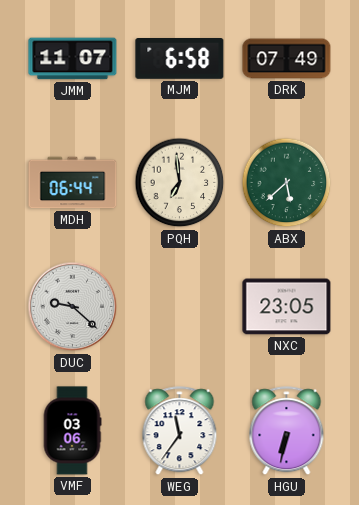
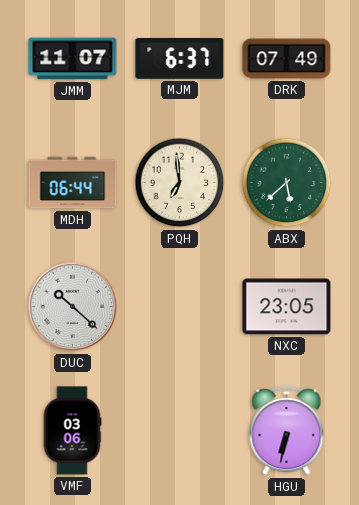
MJM: 6:58 -> 6:37
DUC: 9:22 -> 10:22
WEG: 11:36 -> none
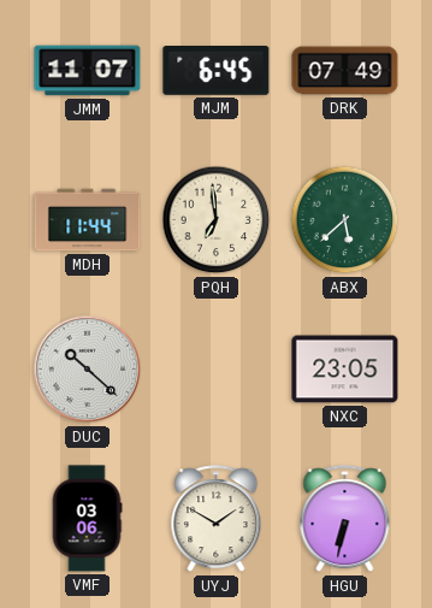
MJM: 6:37 -> 6:45
MDH: 06:44 -> 11:44
UYJ: none -> 1:50
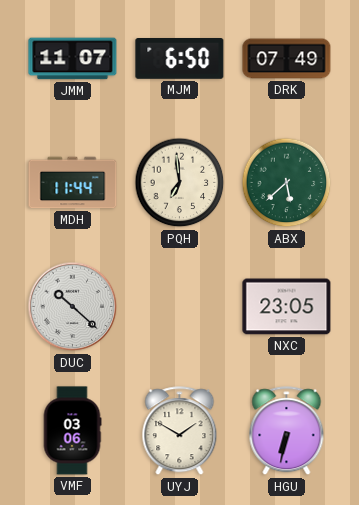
MJM: 6:45 -> 6:50
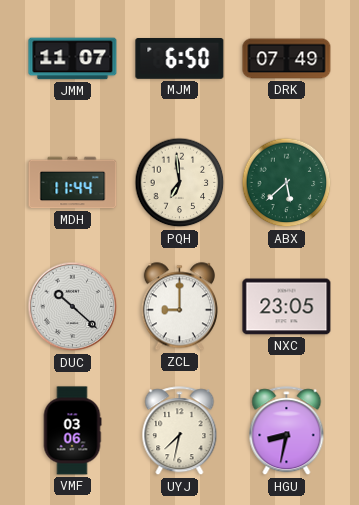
ZCL: none -> 9:00
UYJ: 1:50 -> 7:32
HGU: 6:32 -> 8:32
